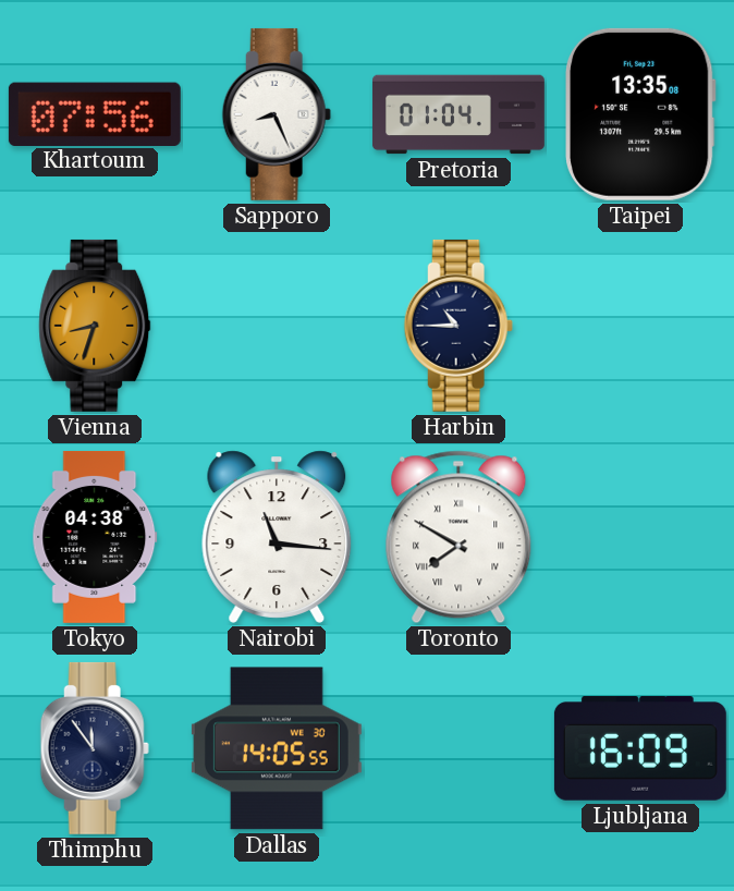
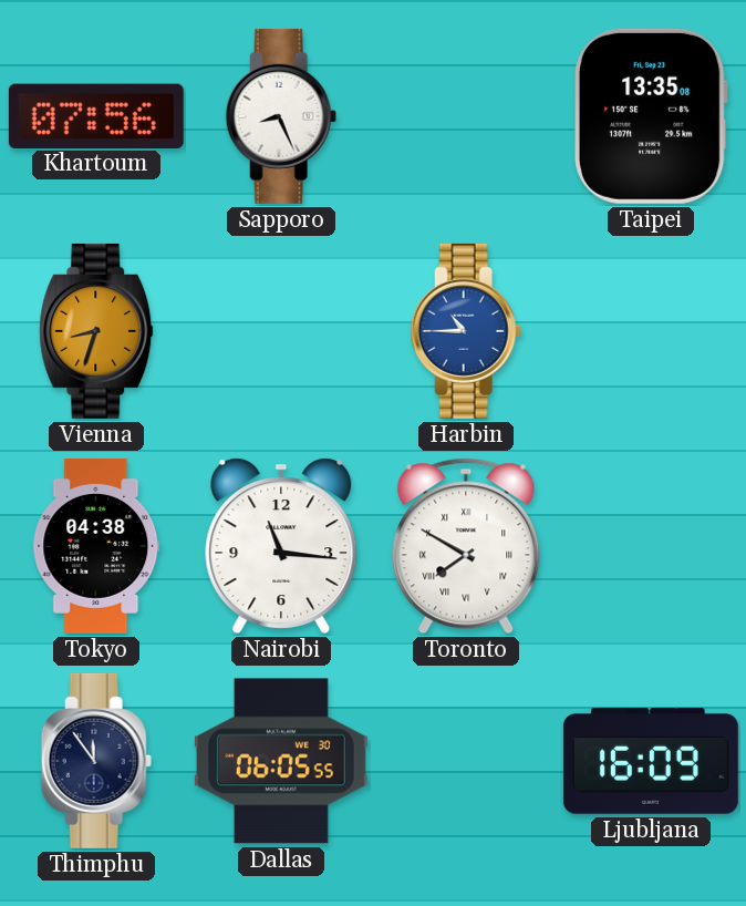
Pretoria: 01:04 -> none
Harbin dial: navy -> blue
Dallas: 14:05 -> 06:05
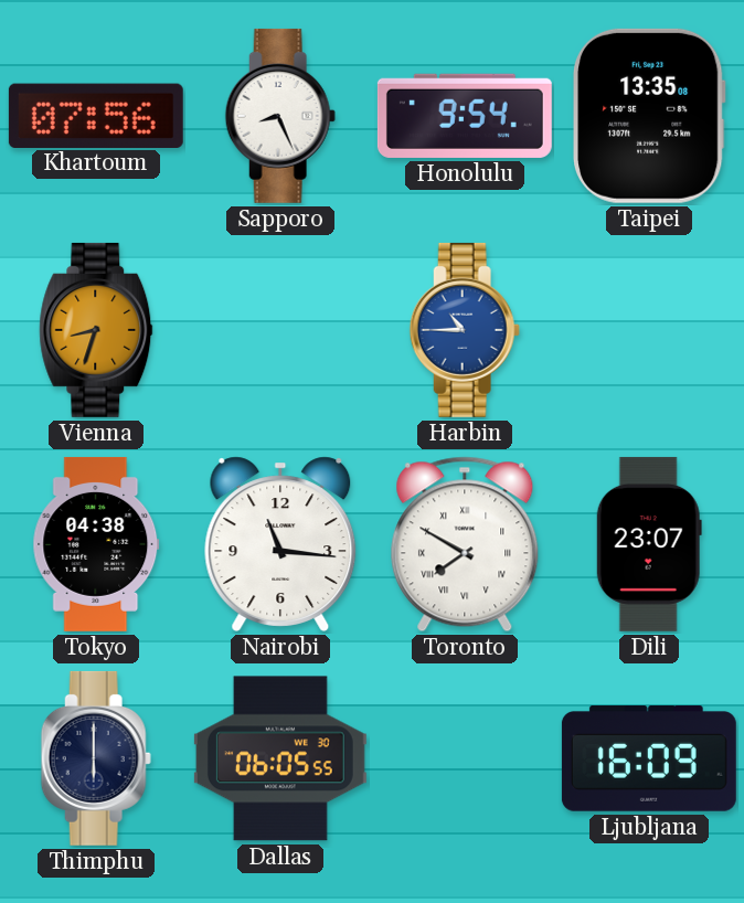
Honolulu: none -> 9:54
Dili: none -> 23:07
Thimphu: 11:54 -> 6:00
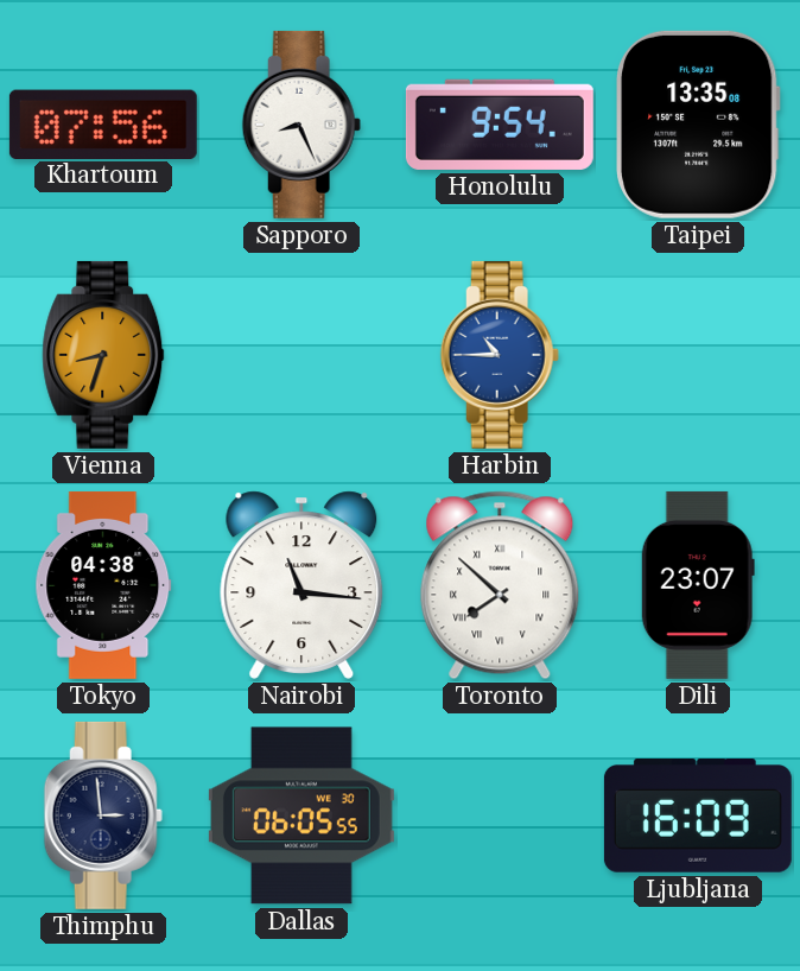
Toronto: 7:50 -> 7:52
Thimphu: 6:00 -> 2:59
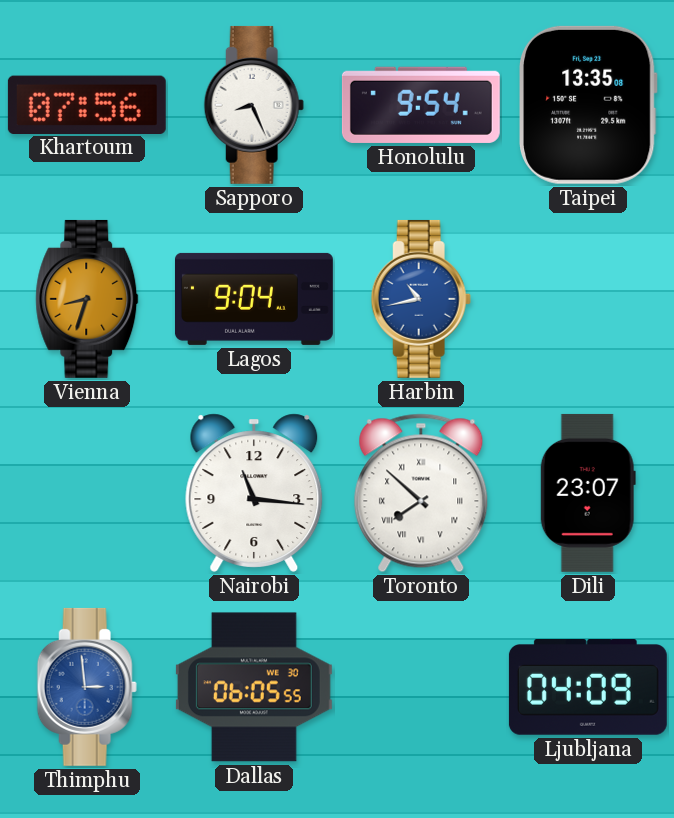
Lagos: none -> 9:04
Harbin: 10:45 -> 10:43
Tokyo: 04:38 -> none
Thimphu dial: navy -> blue
Ljubljana: 16:09 -> 04:09
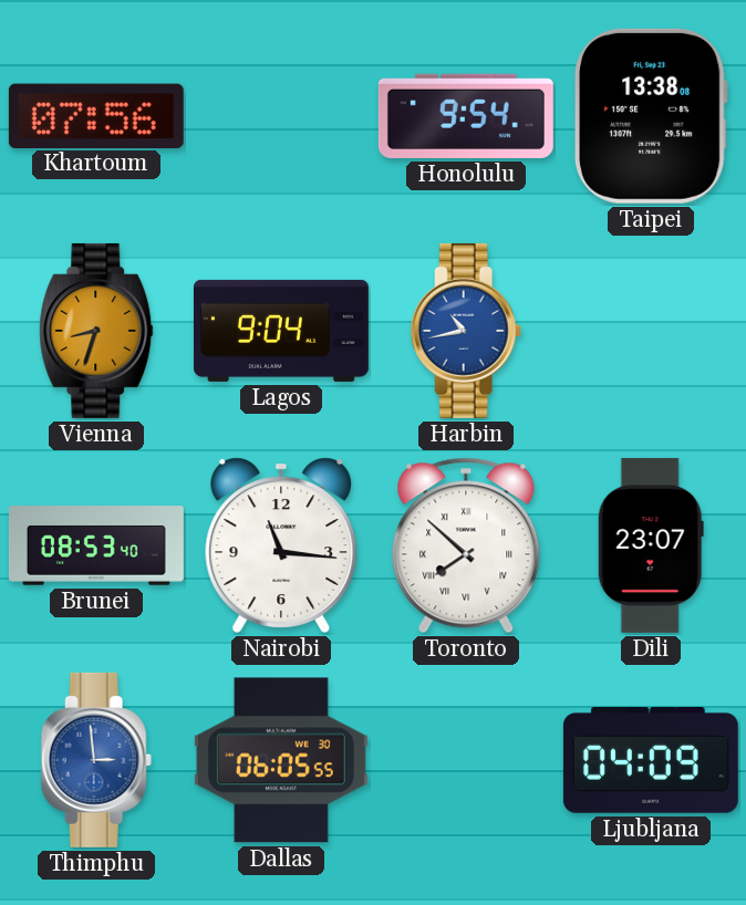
Sapporo: 8:26 -> none
Taipei: 13:35 -> 13:38
Brunei: none -> 08:53
